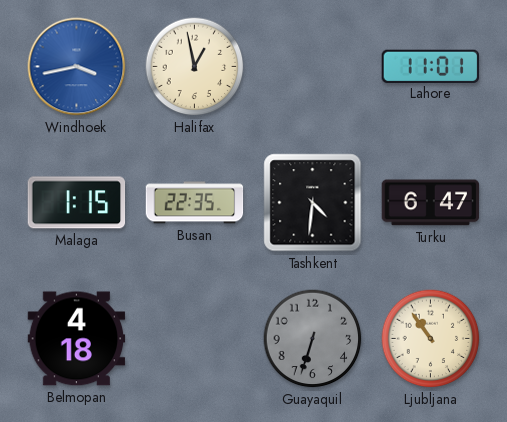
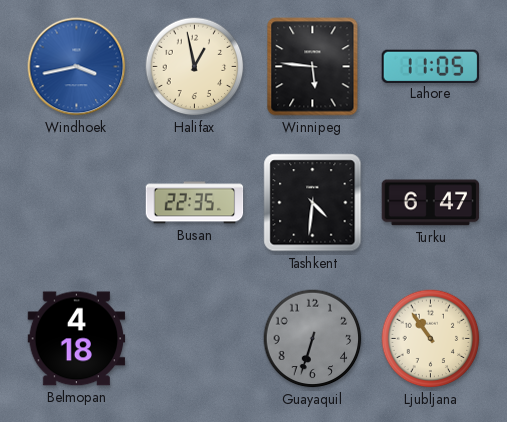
Winnipeg: none -> 5:46
Lahore: 11:01 -> 11:05
Malaga: 1:15 -> none
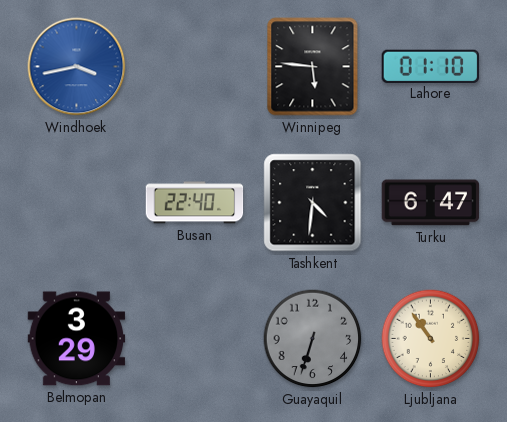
Halifax: 12:58 -> none
Lahore: 11:05 -> 01:10
Busan: 22:35 -> 22:40
Belmopan: 4:18 -> 3:29
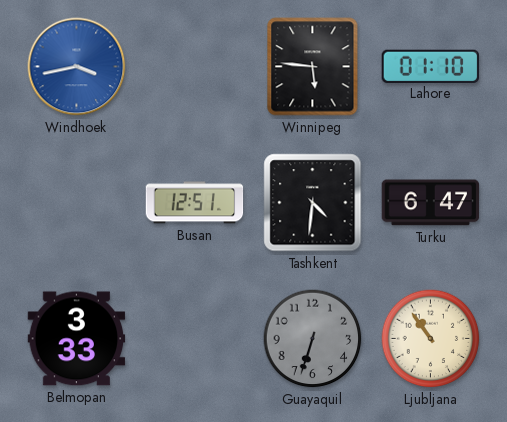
Busan: 22:40 -> 12:51
Belmopan: 3:29 -> 3:33
